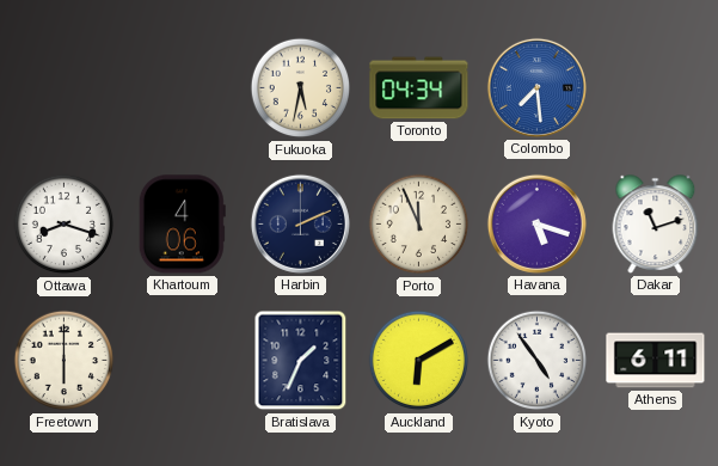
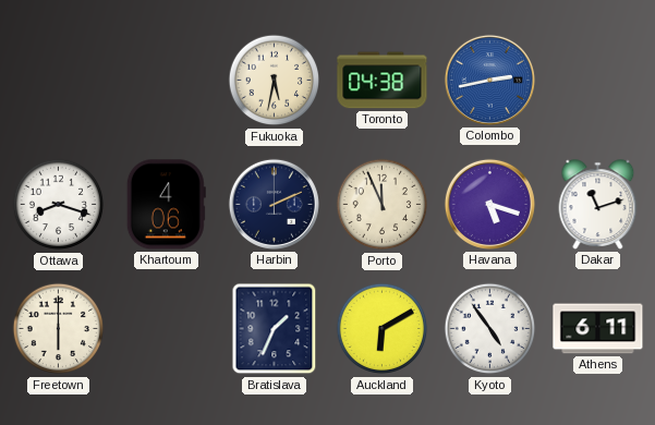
Toronto: 04:34 -> 04:38
Colombo: 7:29 -> 2:43
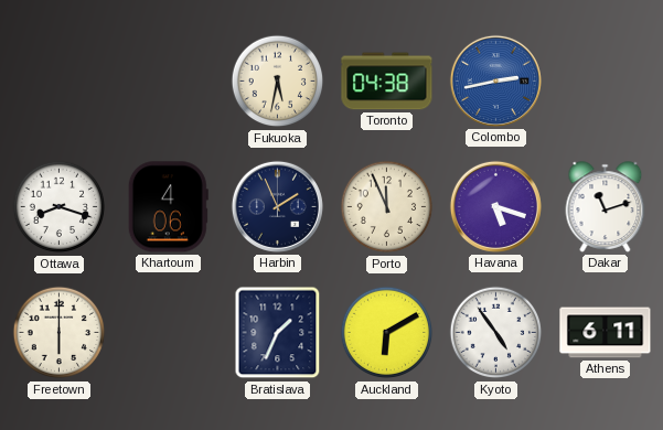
Harbin: 2:11 -> 1:56
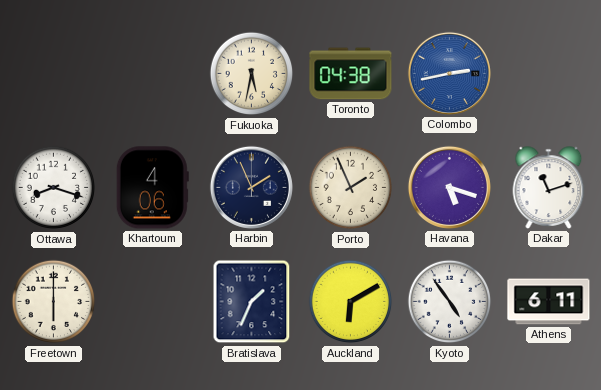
Porto: 11:56 -> 1:56
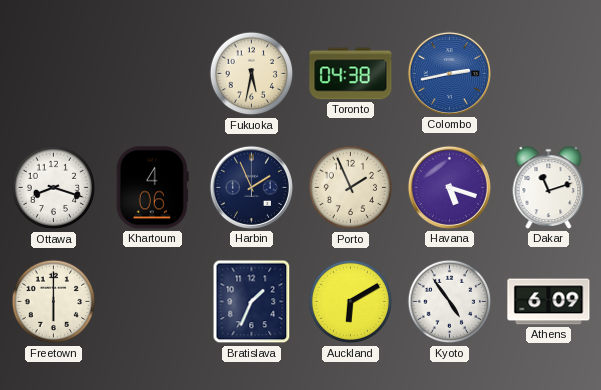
Athens: 6:11 -> 6:09
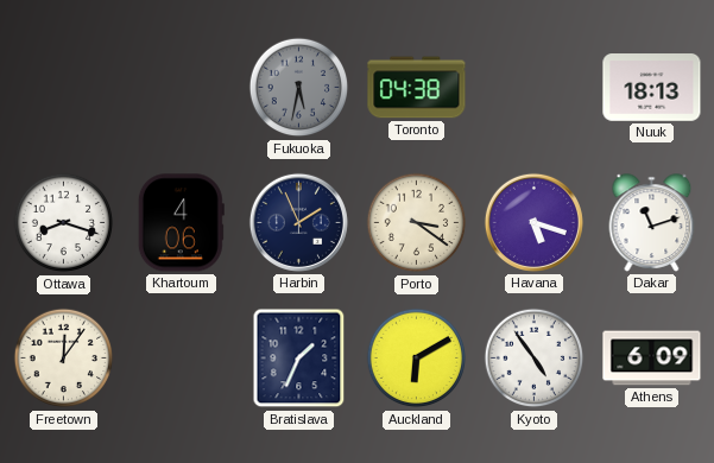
Fukuoka dial: cream -> grey
Colombo: 2:43 -> none
Nuuk: none -> 18:13
Porto: 1:56 -> 3:21
Freetown: 6:00 -> 12:06
